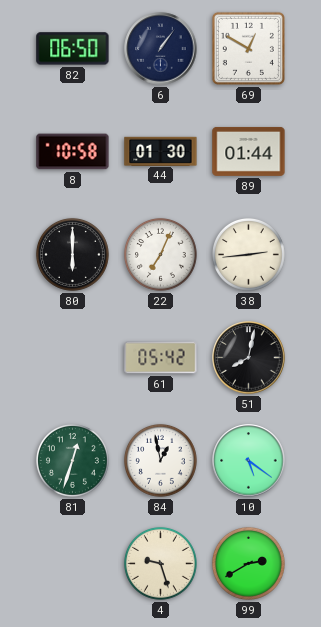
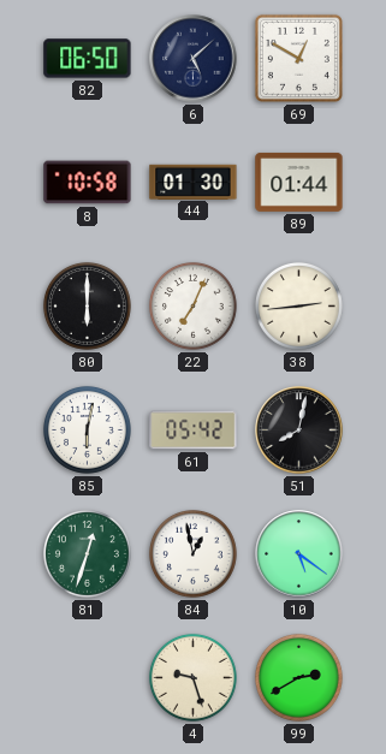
6: 1:06 -> 5:08
85: none -> 6:02
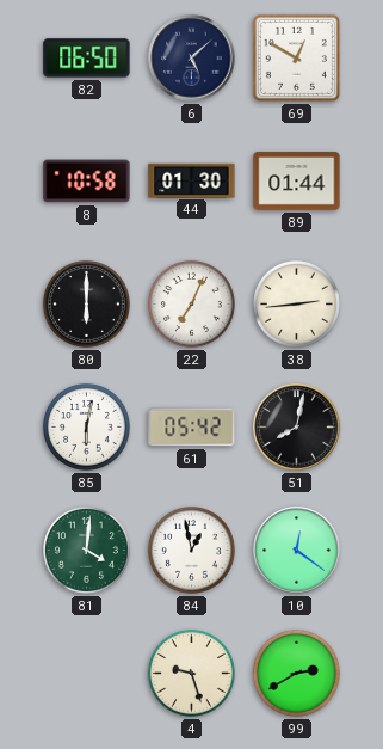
81: 12:33 -> 4:01
10: 5:21 -> 12:21
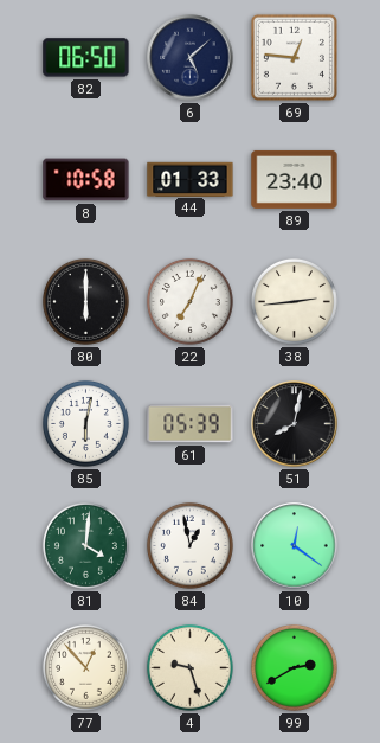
69: 12:50 -> 12:46
44: 01:30 -> 01:33
89: 01:44 -> 23:40
61: 05:42 -> 05:39
77: none -> 12:53
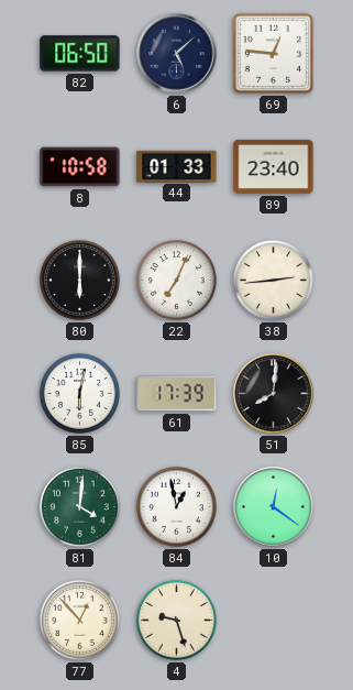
61: 05:39 -> 17:39
51: 8:02 -> 8:01
99: 2:40 -> none
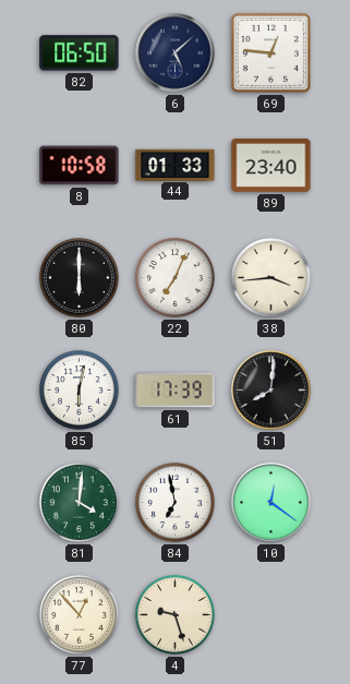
38: 2:44 -> 3:44
84: 12:58 -> 6:58
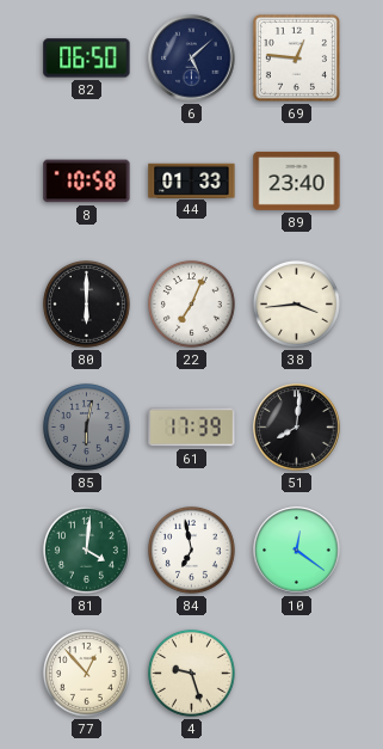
85 dial: white -> grey
